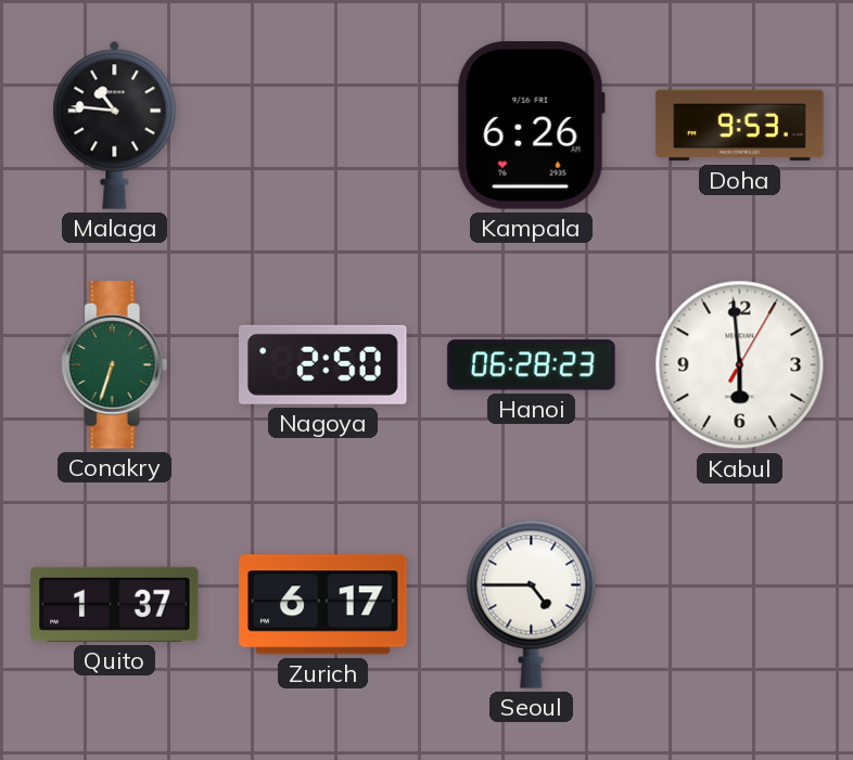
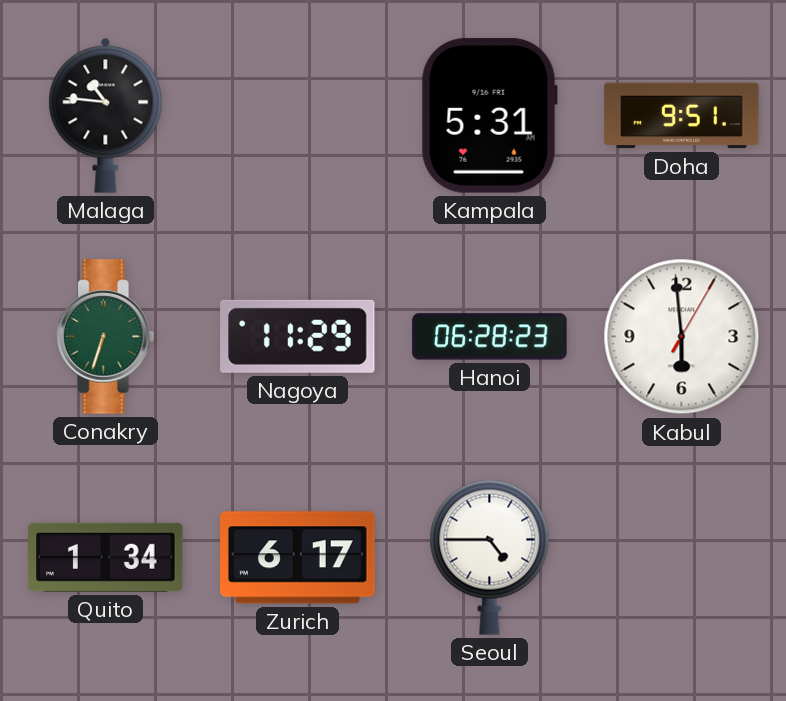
Kampala: 6:26 -> 5:31
Doha: 9:53 -> 9:51
Nagoya: 2:50 -> 11:29
Quito: 1:37 -> 1:34
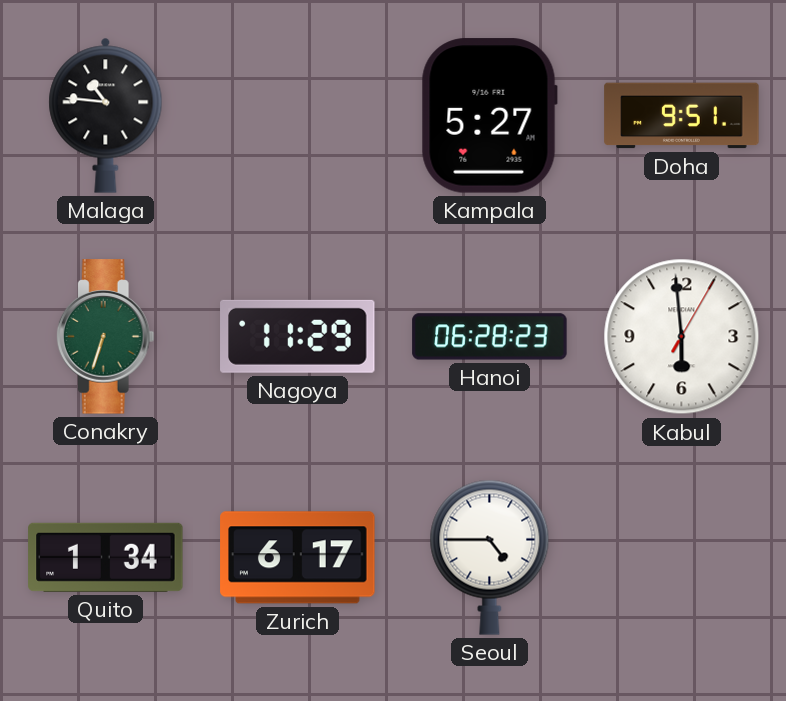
Kampala: 5:31 -> 5:27
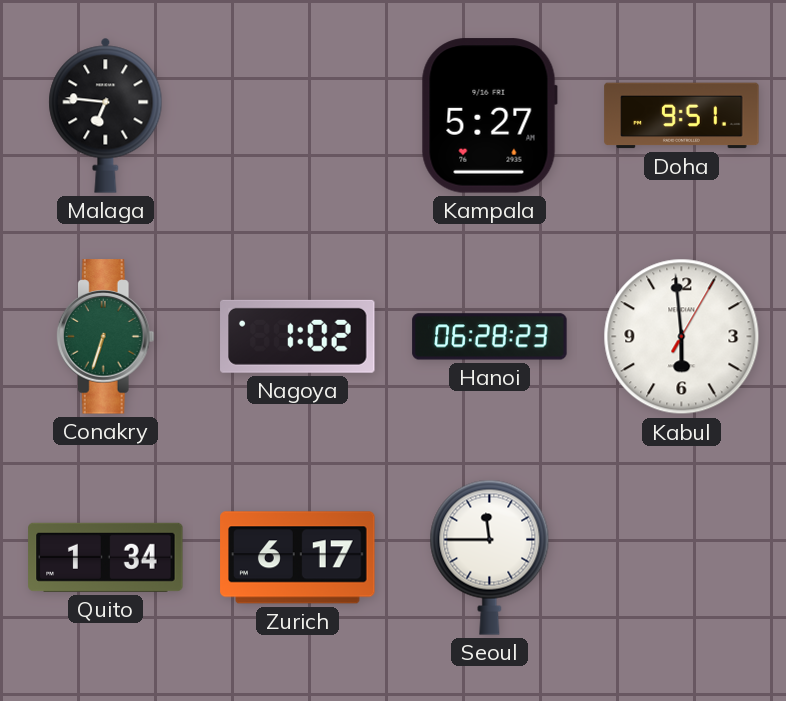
Malaga: 10:46 -> 6:46
Nagoya: 11:29 -> 1:02
Seoul: 4:45 -> 11:45
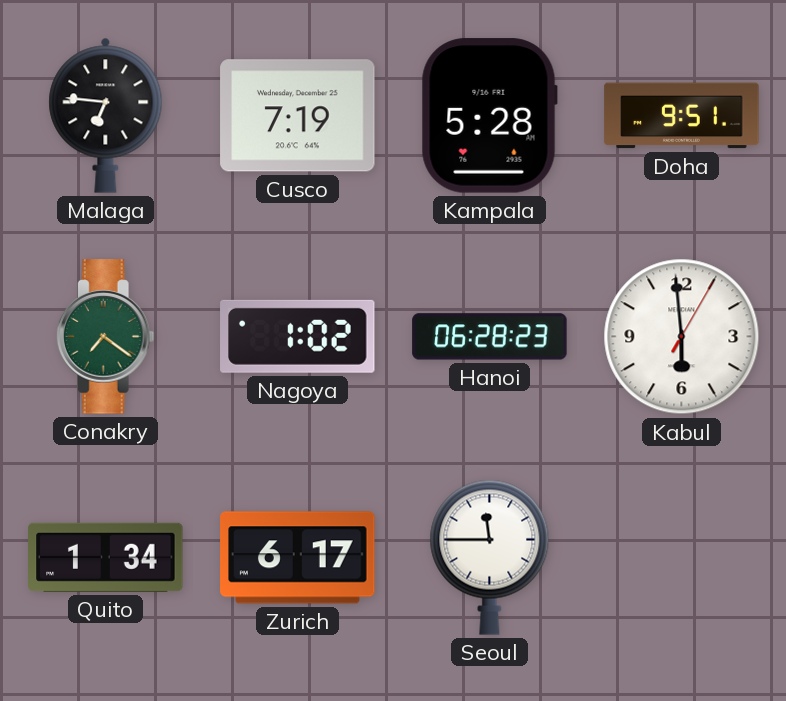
Cusco: none -> 7:19
Kampala: 5:27 -> 5:28
Conakry: 6:33 -> 7:21
